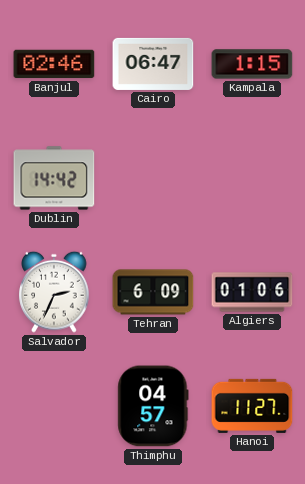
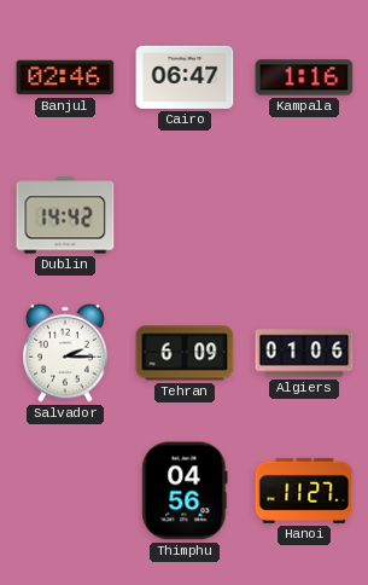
Kampala: 1:15 -> 1:16
Salvador: 2:34 -> 2:15
Thimphu: 04:57 -> 04:56
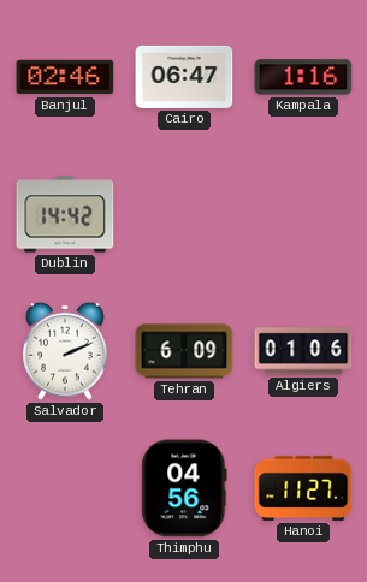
Salvador: 2:15 -> 2:11
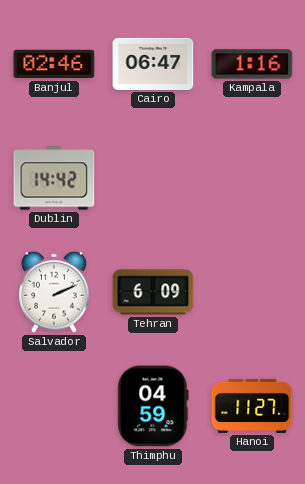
Algiers: 01:06 -> none
Thimphu: 04:56 -> 04:59
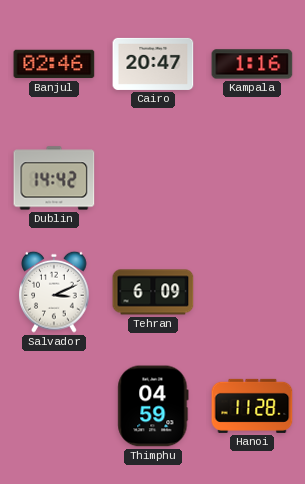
Cairo: 06:47 -> 20:47
Salvador: 2:11 -> 3:11
Hanoi: 11:27 -> 11:28
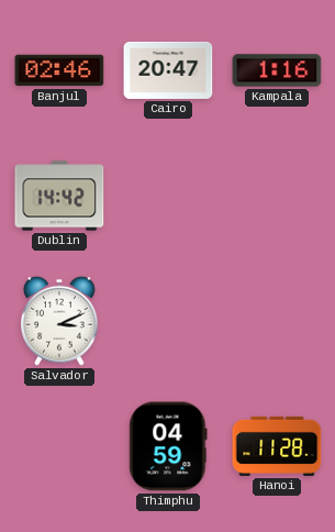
Tehran: 6:09 -> none
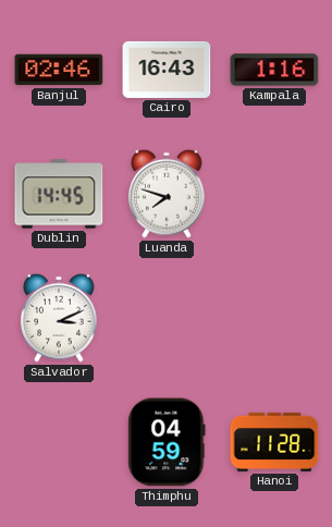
Cairo: 20:47 -> 16:43
Dublin: 14:42 -> 14:45
Luanda: none -> 7:48
